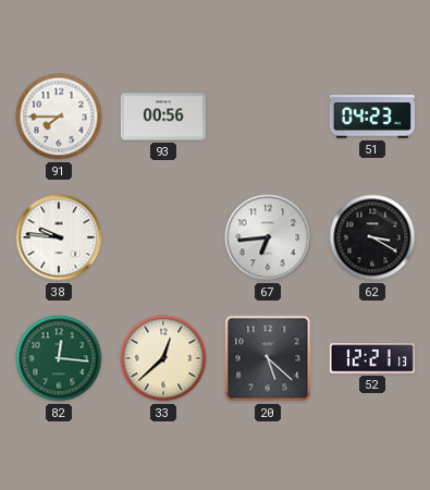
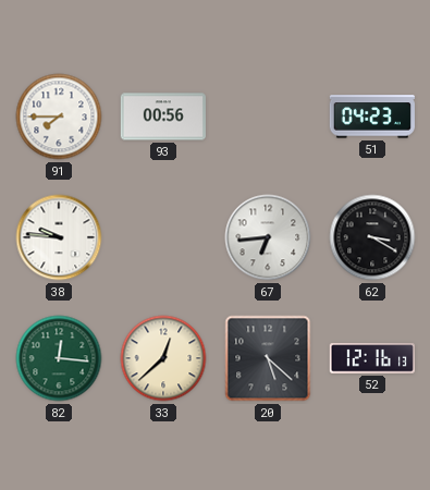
52: 12:21 -> 12:16
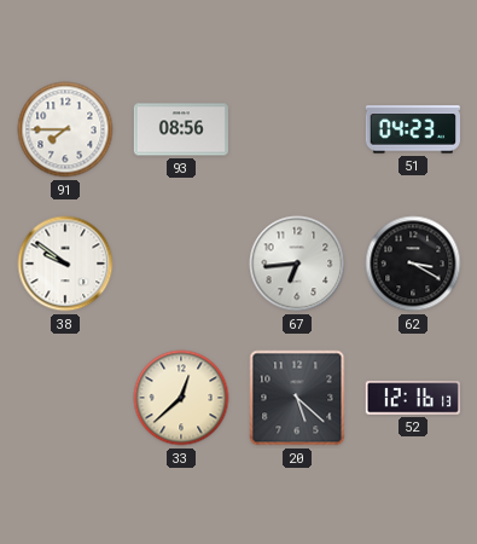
93: 00:56 -> 08:56
38: 9:46 -> 9:51
82: 12:16 -> none
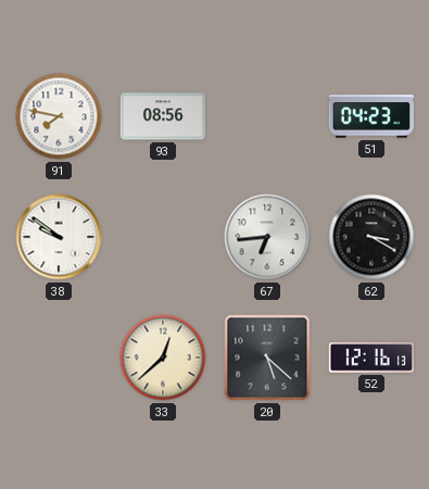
91: 7:45 -> 7:47
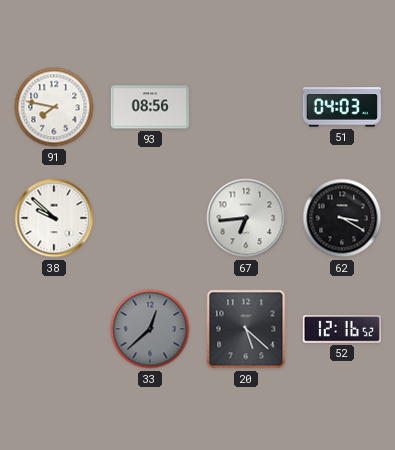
51: 04:23 -> 04:03
38: 9:51 -> 9:52
33 dial: cream -> grey
52: 12:16:13 -> 12:16:52
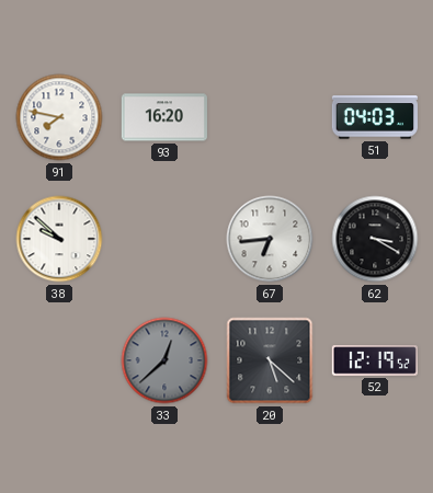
93: 08:56 -> 16:20
52: 12:16 -> 12:19
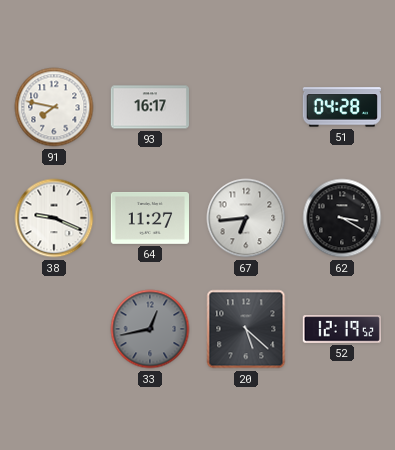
93: 16:20 -> 16:17
51: 04:03 -> 04:28
38: 9:52 -> 9:19
64: none -> 11:27
33: 12:38 -> 12:43
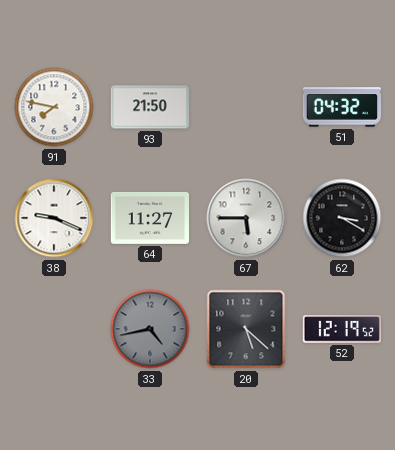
93: 16:17 -> 21:50
51: 04:28 -> 04:32
67: 6:44 -> 5:45
33: 12:43 -> 4:43
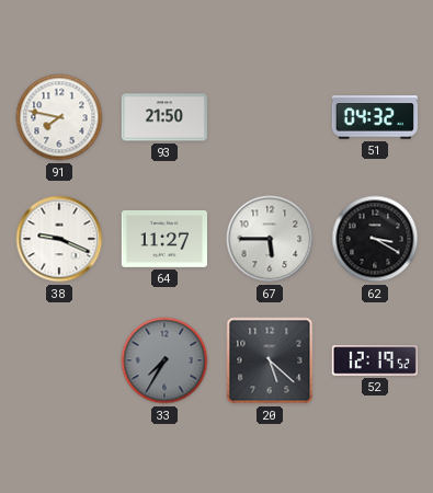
33: 4:43 -> 7:35
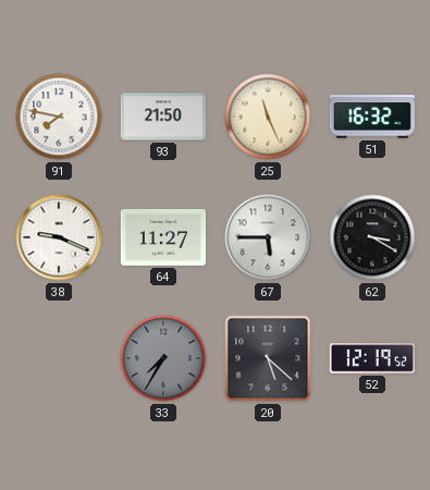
25: none -> 11:26
51: 04:32 -> 16:32
